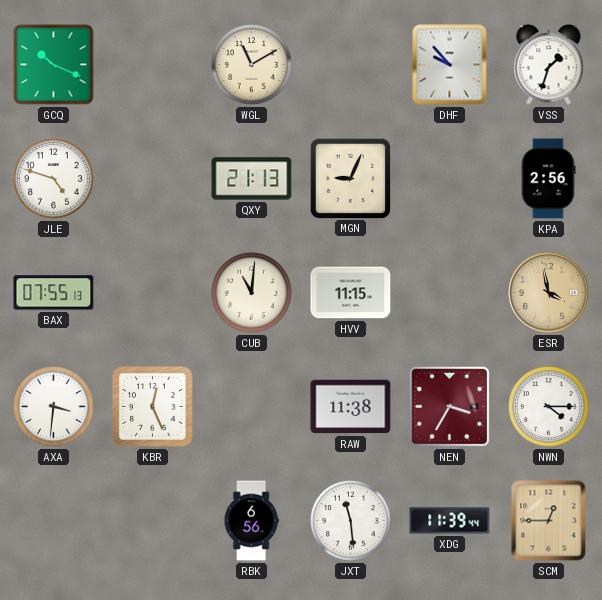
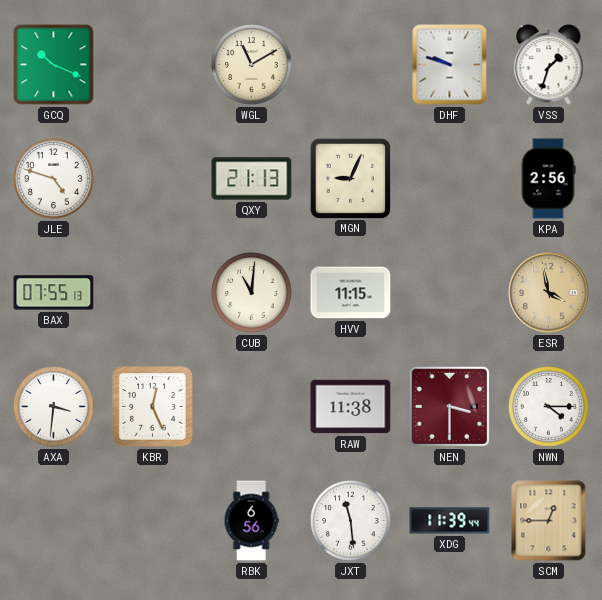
DHF: 9:53 -> 9:48
NEN: 3:35 -> 3:30
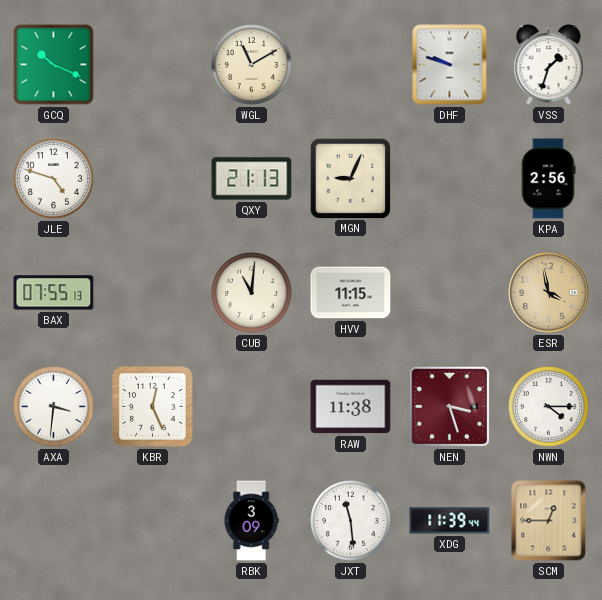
NEN: 3:30 -> 3:27
RBK: 6:56 -> 3:09
